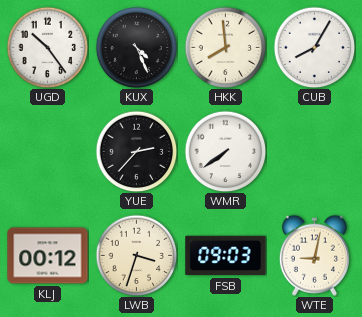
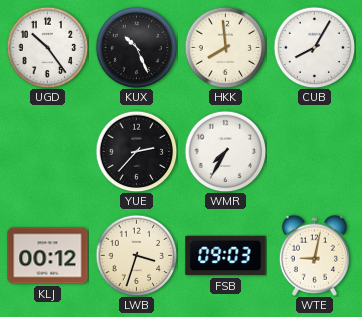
KUX: 4:26 -> 10:26
WMR: 7:39 -> 7:35
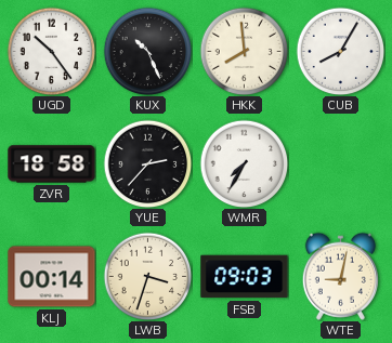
ZVR: none -> 18:58
KLJ: 00:12 -> 00:14
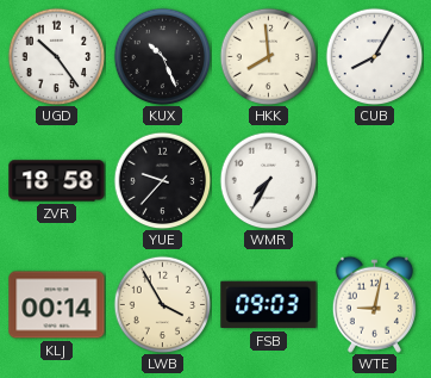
YUE: 2:37 -> 9:37
LWB: 3:33 -> 3:55
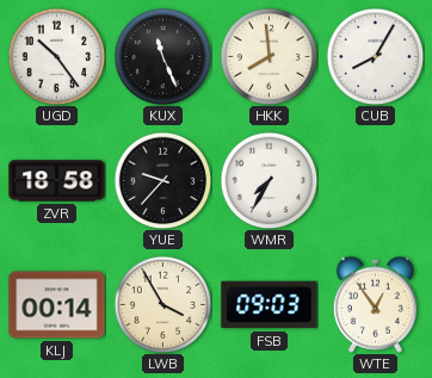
KUX: 10:26 -> 11:26
WTE: 9:02 -> 12:54
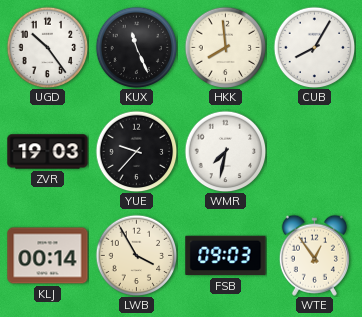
ZVR: 18:58 -> 19:03
WMR: 7:35 -> 7:32
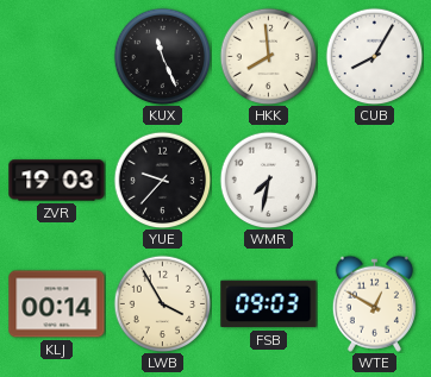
UGD: 10:24 -> none
WTE: 12:54 -> 12:50
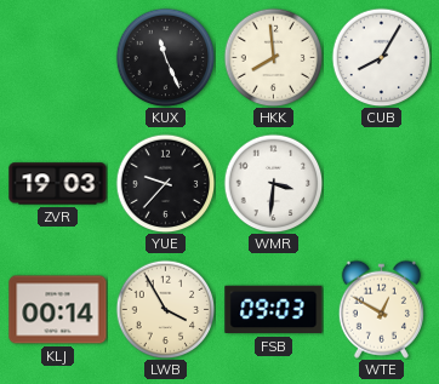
WMR: 7:32 -> 3:31
